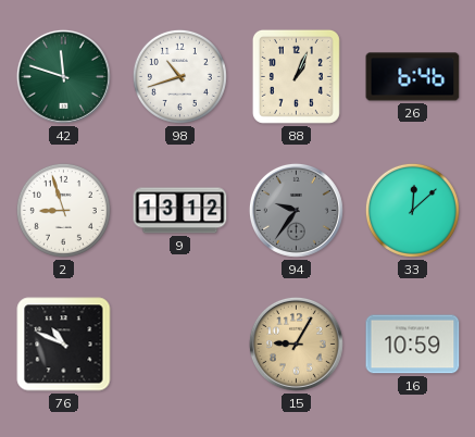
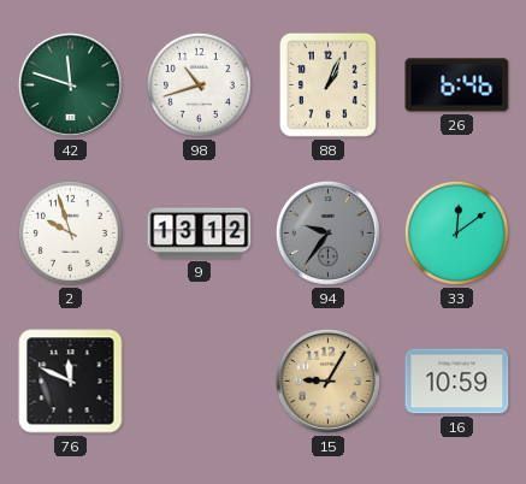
2: 8:57 -> 9:57
33: 12:08 -> 12:09
76: 10:49 -> 11:49
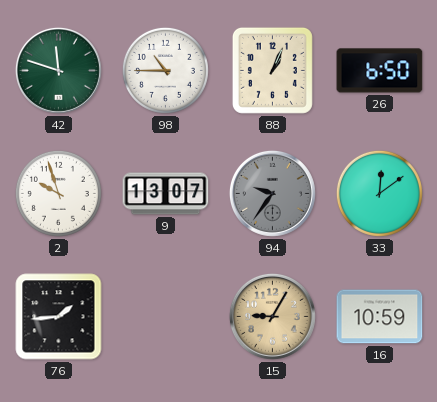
98: 10:42 -> 10:45
26: 6:46 -> 6:50
9: 13:12 -> 13:07
76: 11:49 -> 1:44
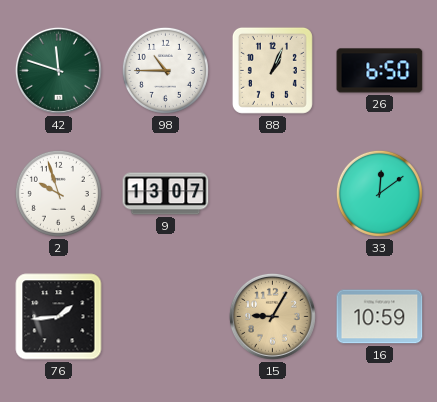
94: 9:36 -> none
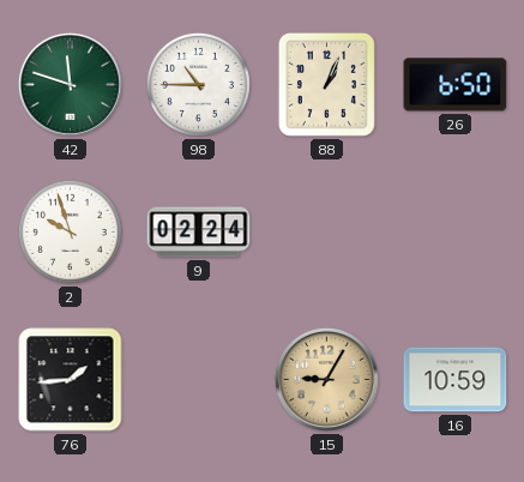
9: 13:07 -> 02:24
33: 12:09 -> none
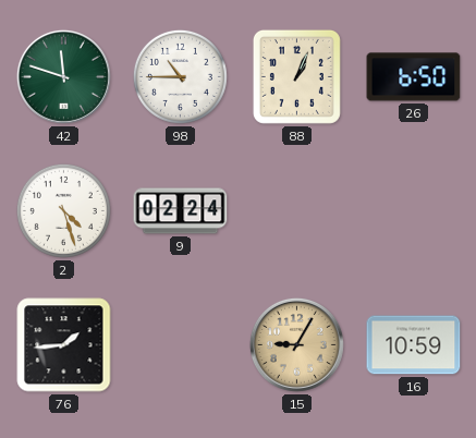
2: 9:57 -> 4:27
